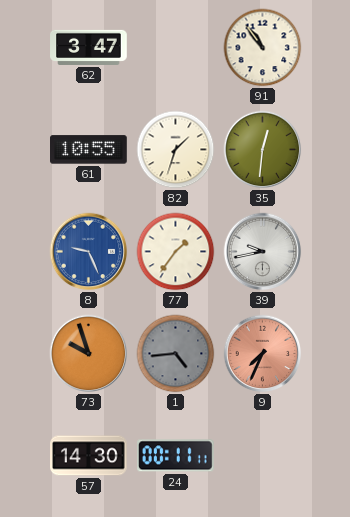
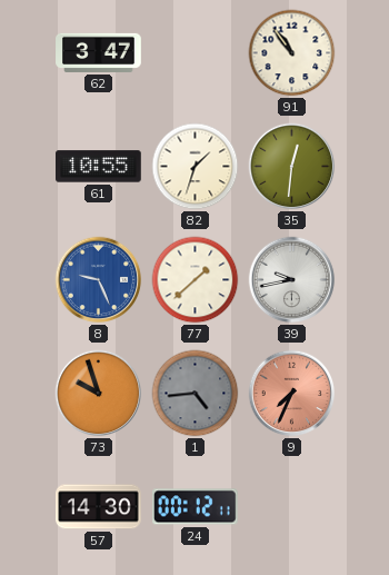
77: 1:36 -> 1:38
24: 00:11 -> 00:12
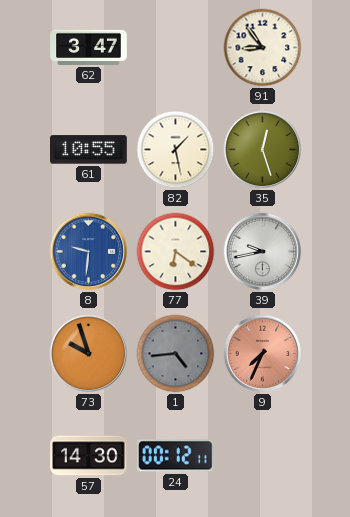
91: 10:54 -> 8:54
82: 1:33 -> 1:28
35: 12:31 -> 12:27
8: 9:26 -> 9:31
77: 1:38 -> 6:21
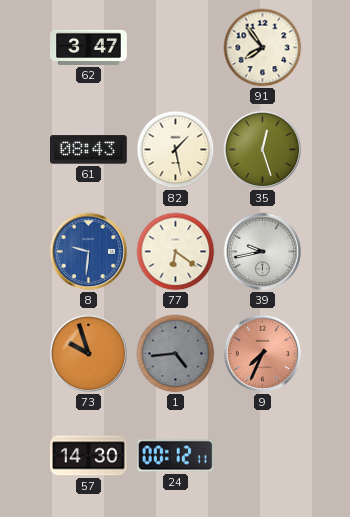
91: 8:54 -> 7:54
61: 10:55 -> 08:43
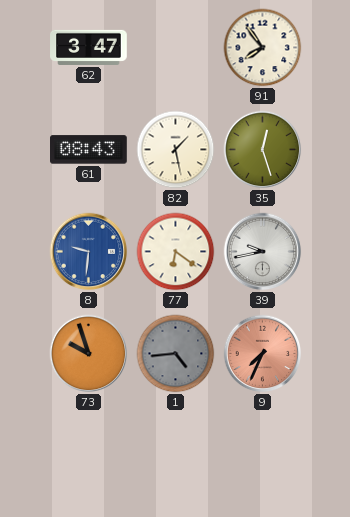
57: 14:30 -> none
24: 00:12 -> none
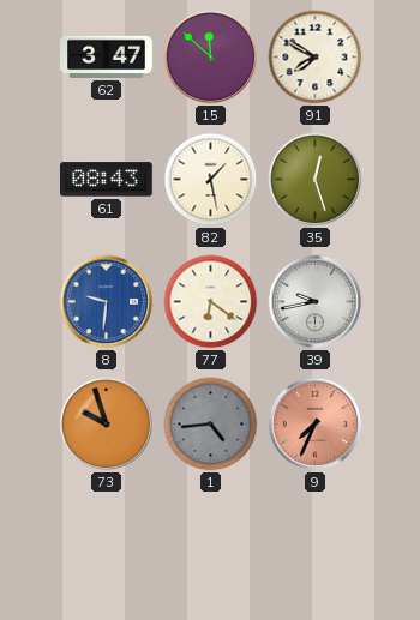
15: none -> 11:52
91: 7:54 -> 7:50
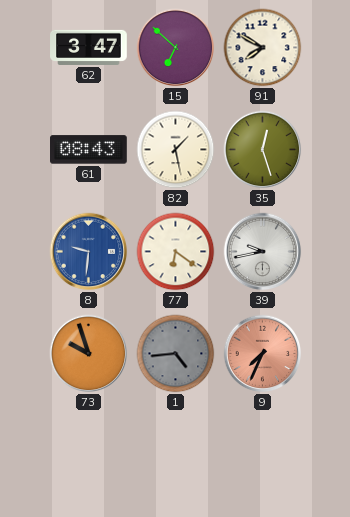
15: 11:52 -> 6:52
